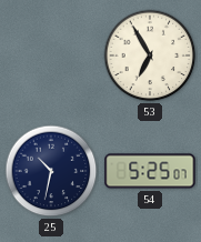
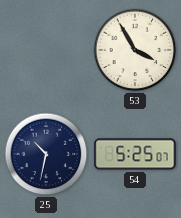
53: 6:55 -> 3:55
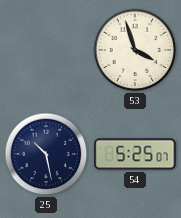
53: 3:55 -> 3:57
25: 10:32 -> 10:28
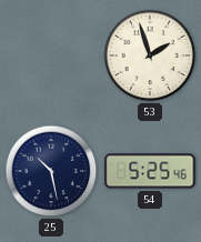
53: 3:57 -> 1:57
54: 5:25:07 -> 5:25:46
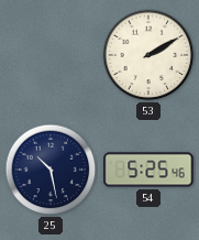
53: 1:57 -> 2:10
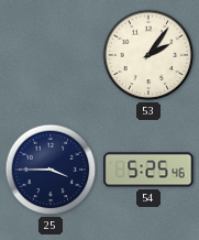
53: 2:10 -> 2:06
25: 10:28 -> 3:45
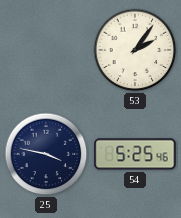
25: 3:45 -> 3:47
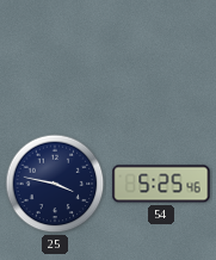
53: 2:06 -> none
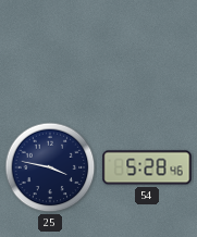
54: 5:25 -> 5:28
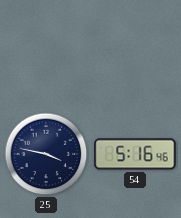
54: 5:28 -> 5:16
